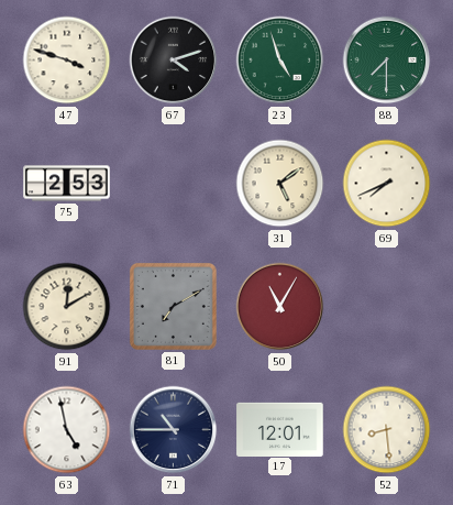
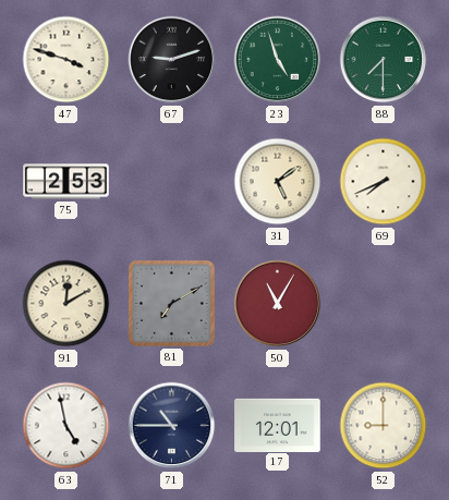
67: 4:12 -> 9:12
52: 8:29 -> 9:00
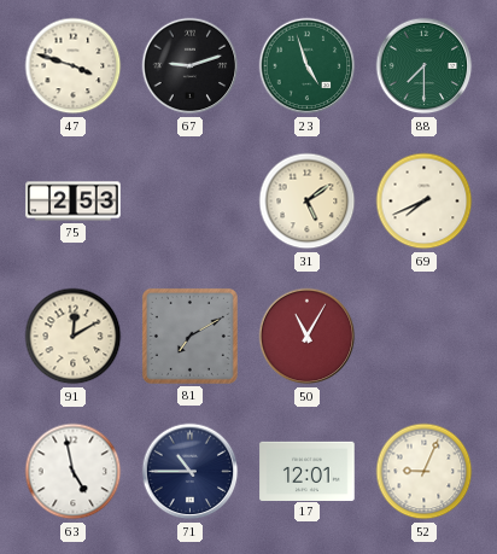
52: 9:00 -> 9:04
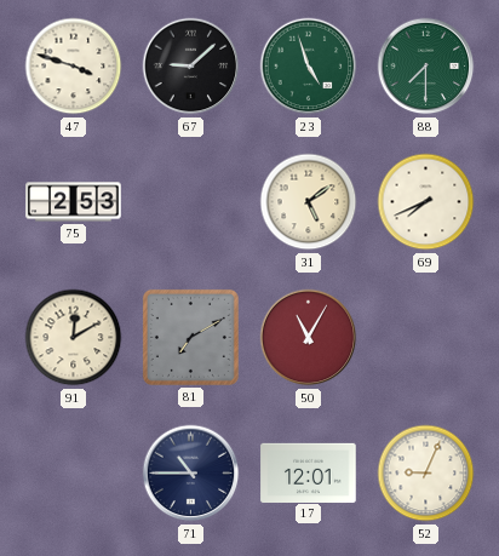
67: 9:12 -> 9:08
63: 4:58 -> none
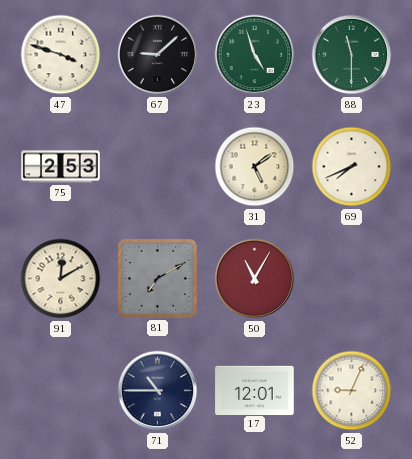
88: 7:30 -> 11:30
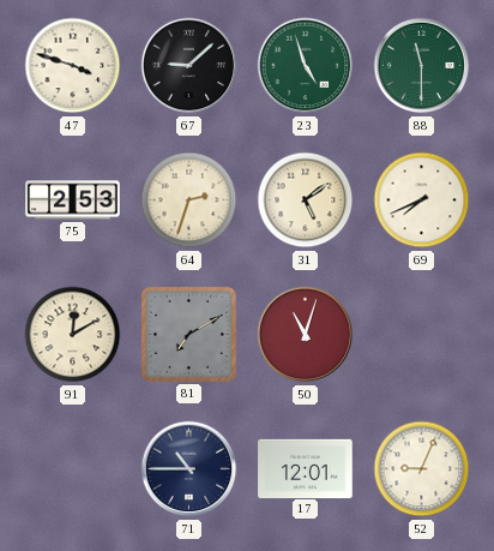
64: none -> 2:33
50: 11:05 -> 11:03
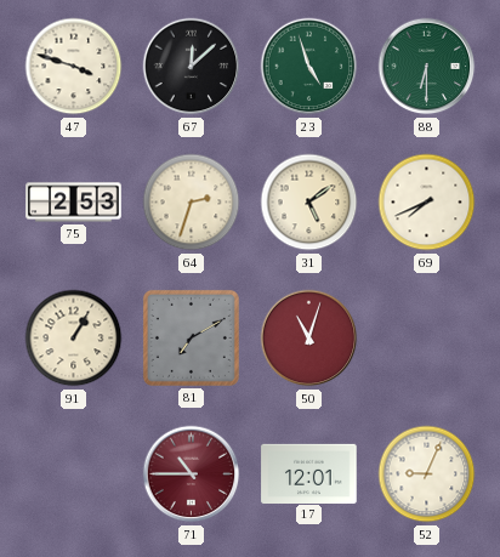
67: 9:08 -> 12:08
88: 11:30 -> 6:30
91: 12:10 -> 1:05
71 dial: navy -> burgundy
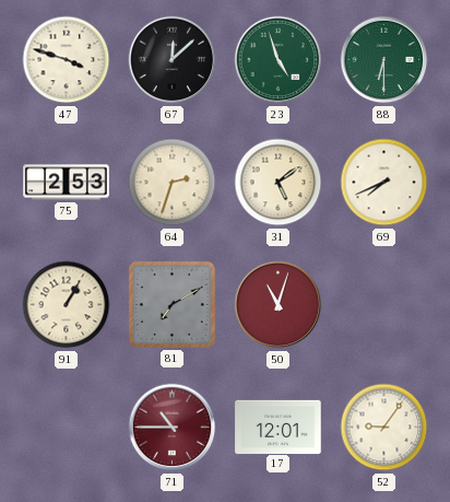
52: 9:04 -> 9:06
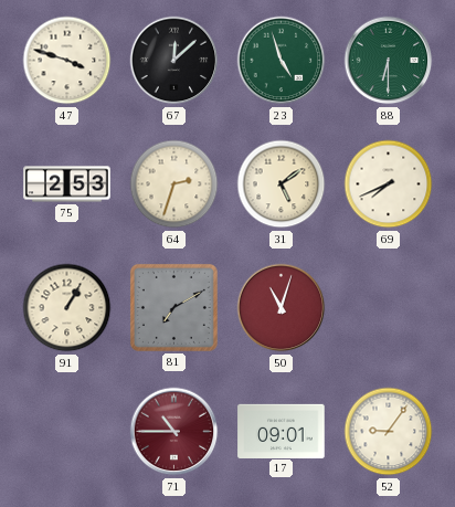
17: 12:01 -> 09:01
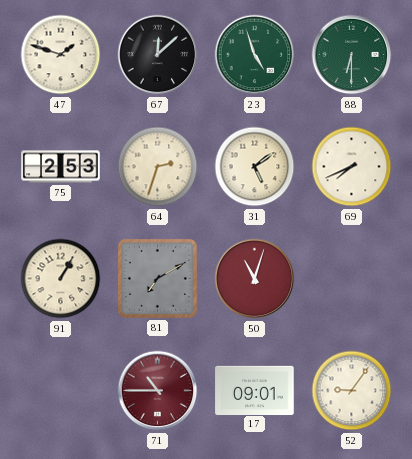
47: 3:48 -> 1:48
